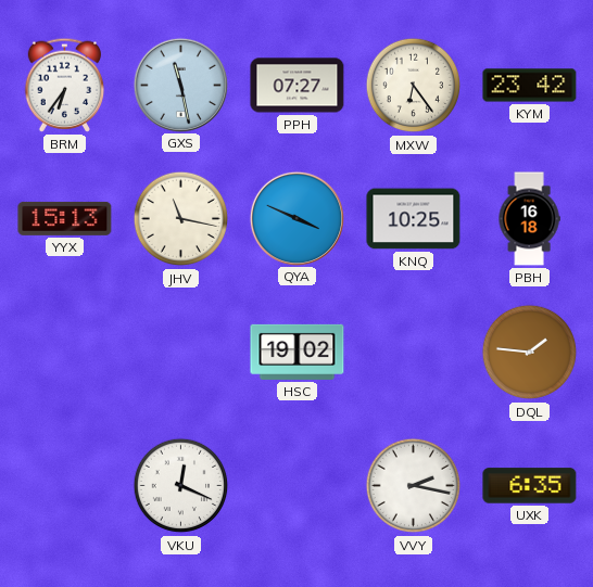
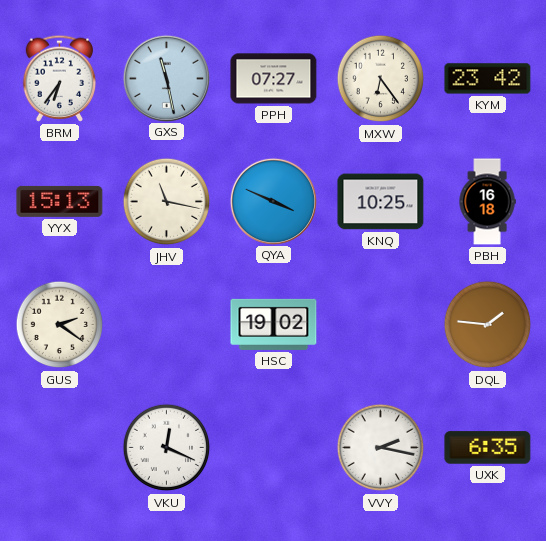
GUS: none -> 2:21
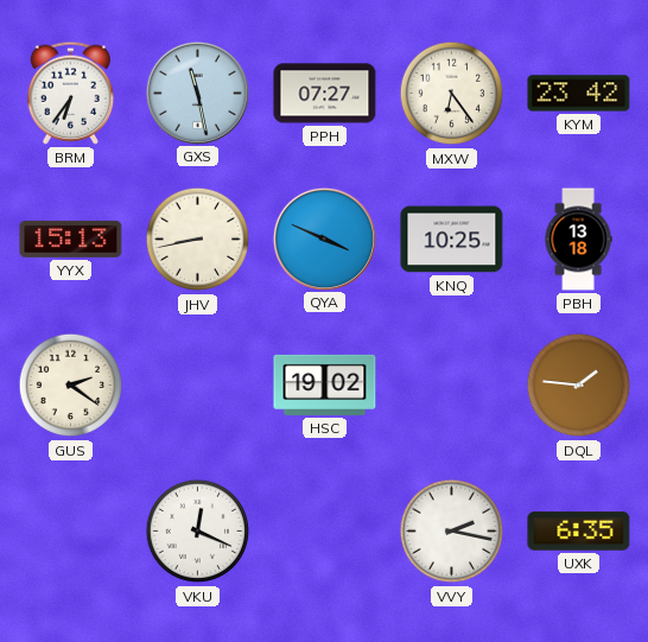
JHV: 11:17 -> 8:43
PBH: 16:18 -> 13:18
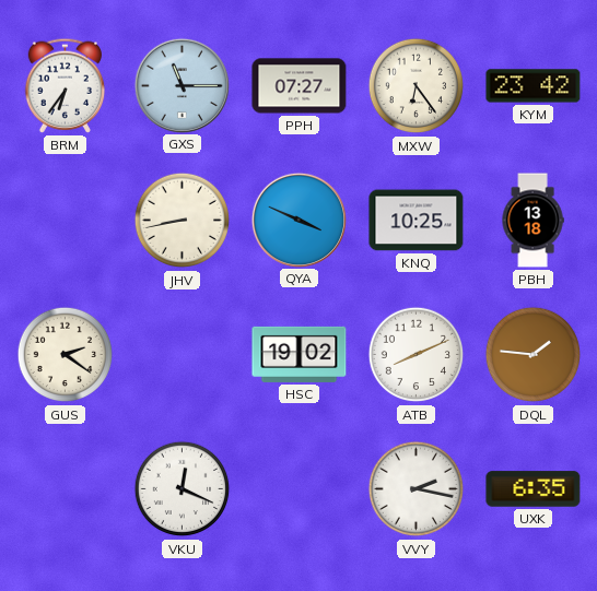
GXS: 11:28 -> 11:15
YYX: 15:13 -> none
ATB: none -> 8:11
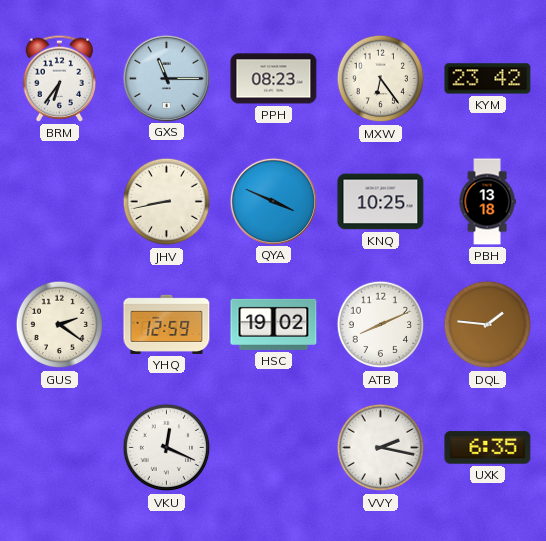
PPH: 07:27 -> 08:23
YHQ: none -> 12:59
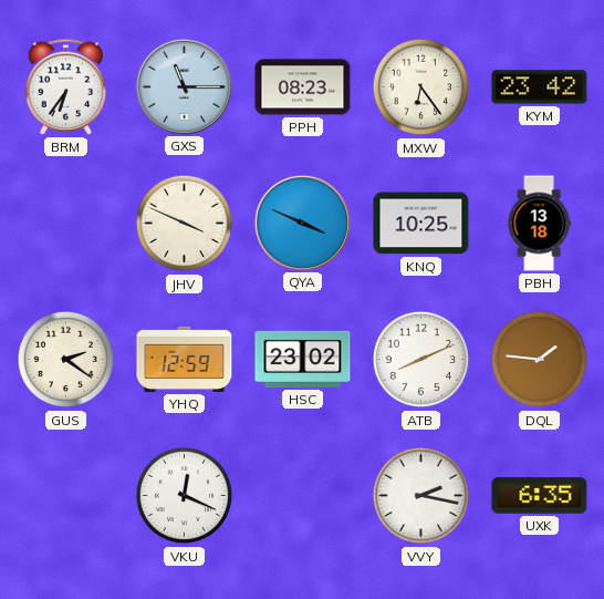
JHV: 8:43 -> 3:49
HSC: 19:02 -> 23:02
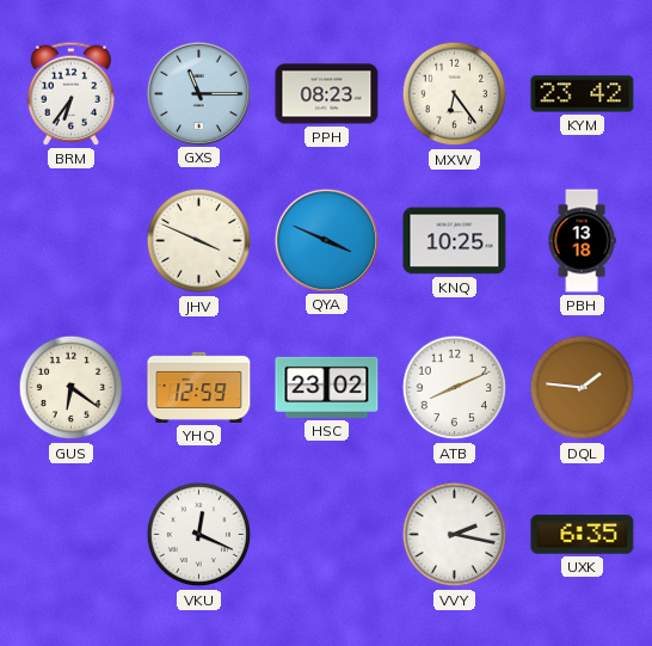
GUS: 2:21 -> 6:21
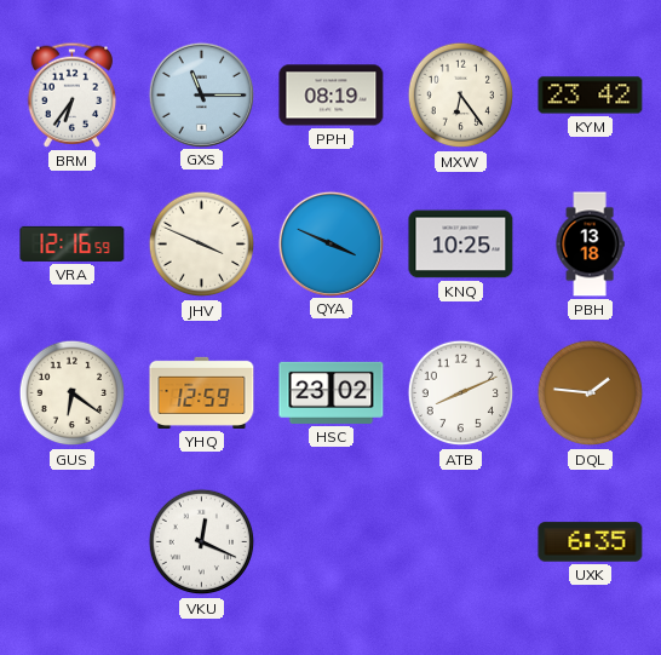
PPH: 08:23 -> 08:19
VRA: none -> 12:16
VVY: 2:17 -> none
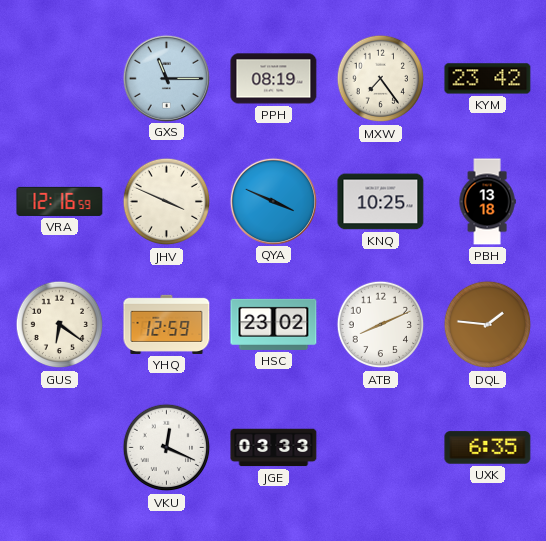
BRM: 6:36 -> none
MXW: 6:24 -> 7:24
JGE: none -> 03:33
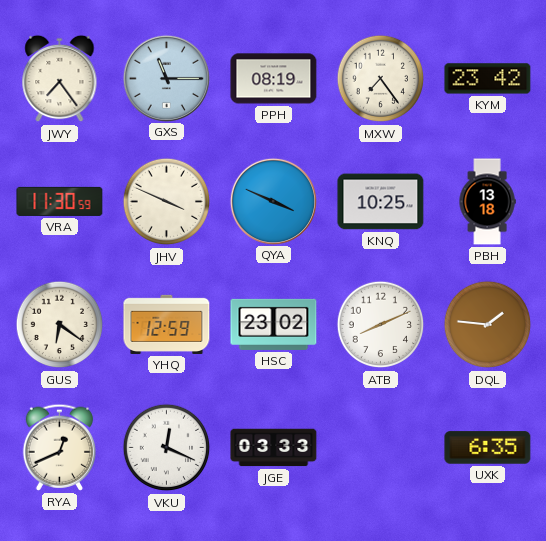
JWY: none -> 7:24
VRA: 12:16 -> 11:30
RYA: none -> 12:41
